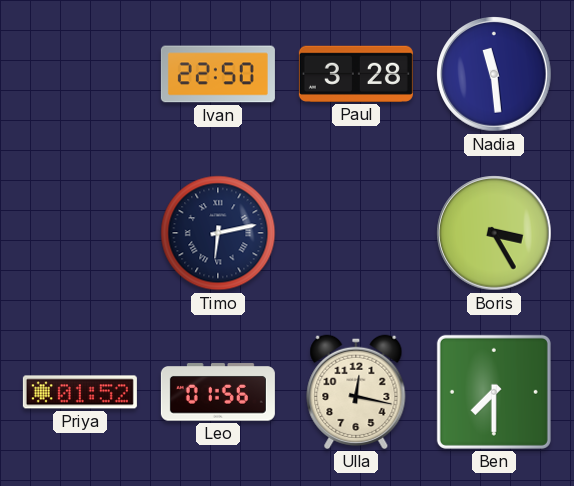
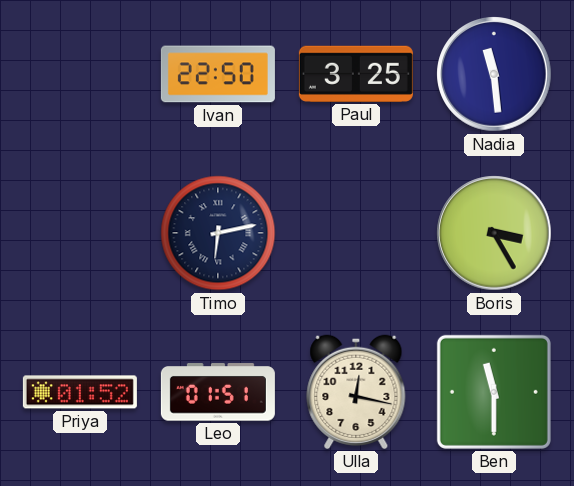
Paul: 3:28 -> 3:25
Leo: 01:56 -> 01:51
Ben: 7:30 -> 11:30
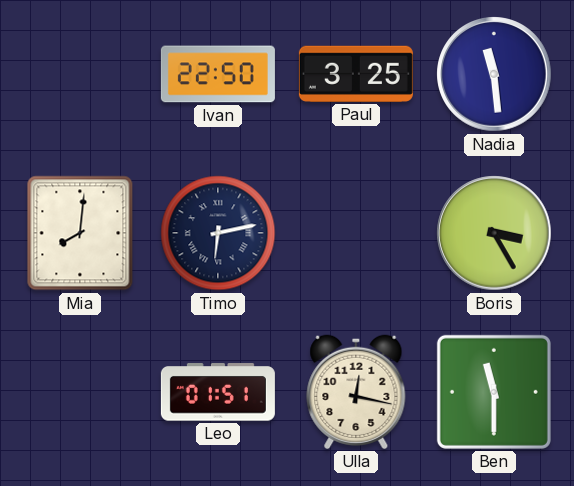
Mia: none -> 8:01
Priya: 01:52 -> none
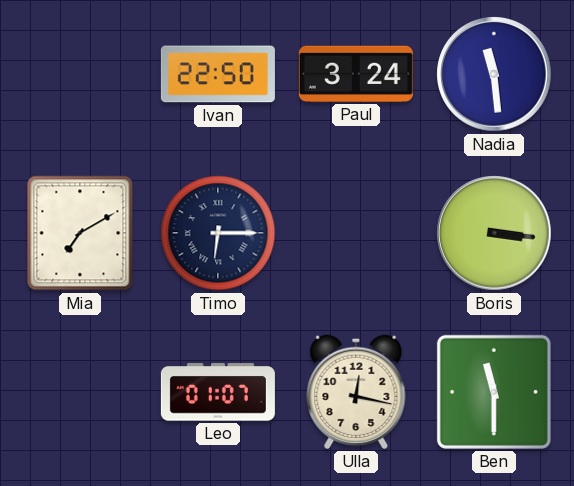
Paul: 3:25 -> 3:24
Mia: 8:01 -> 7:10
Timo: 6:13 -> 6:15
Boris: 3:25 -> 3:16
Leo: 01:51 -> 01:07
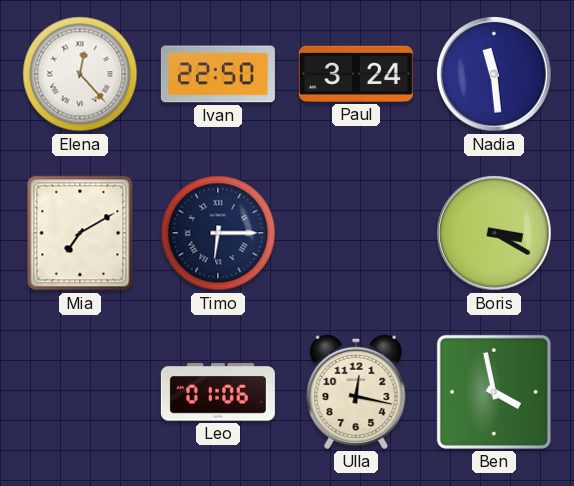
Elena: none -> 12:23
Boris: 3:16 -> 3:20
Leo: 01:07 -> 01:06
Ben: 11:30 -> 3:58
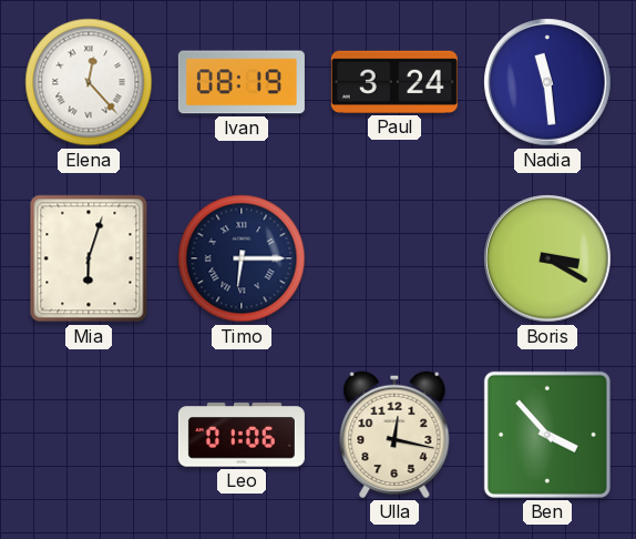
Ivan: 22:50 -> 08:19
Mia: 7:10 -> 6:03
Ben: 3:58 -> 3:53
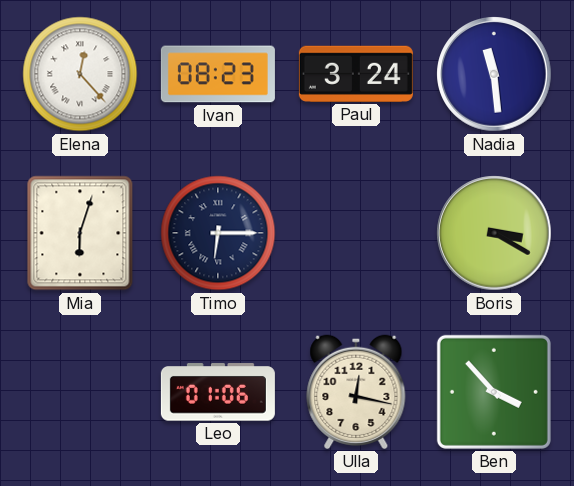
Ivan: 08:19 -> 08:23
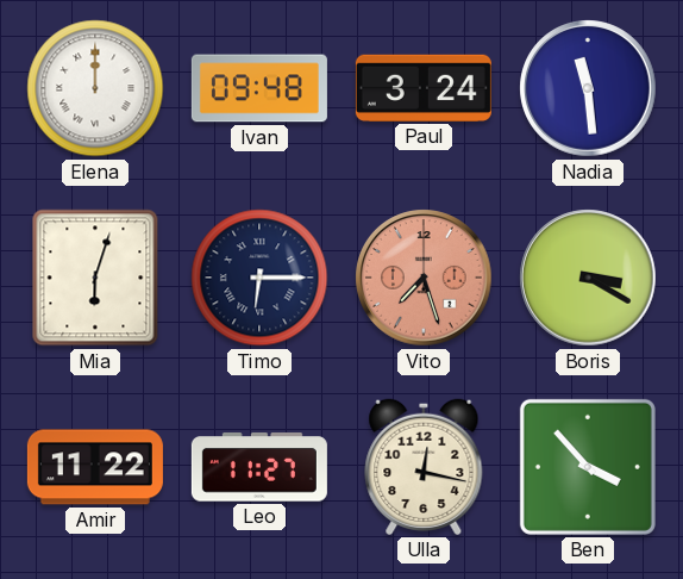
Elena: 12:23 -> 12:00
Ivan: 08:23 -> 09:48
Vito: none -> 7:27
Amir: none -> 11:22
Leo: 01:06 -> 11:27
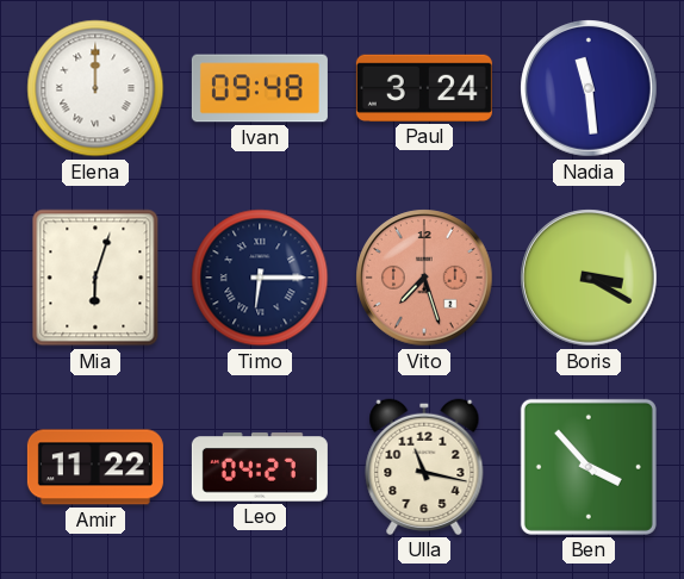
Leo: 11:27 -> 04:27
Ulla: 12:17 -> 11:17
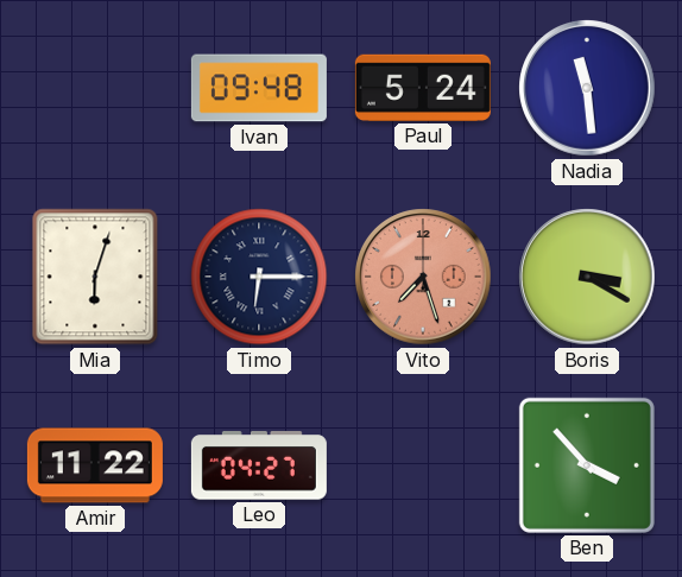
Elena: 12:00 -> none
Paul: 3:24 -> 5:24
Ulla: 11:17 -> none
